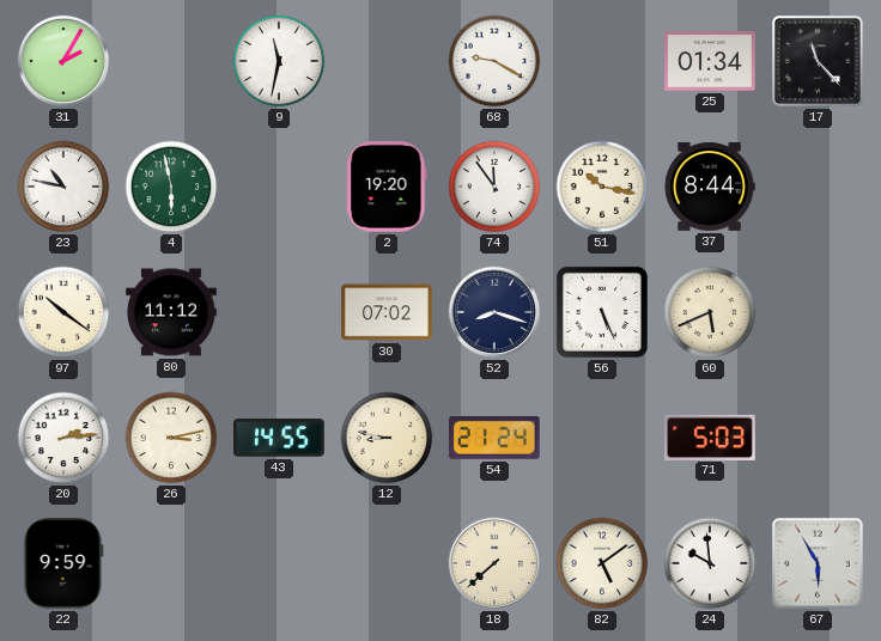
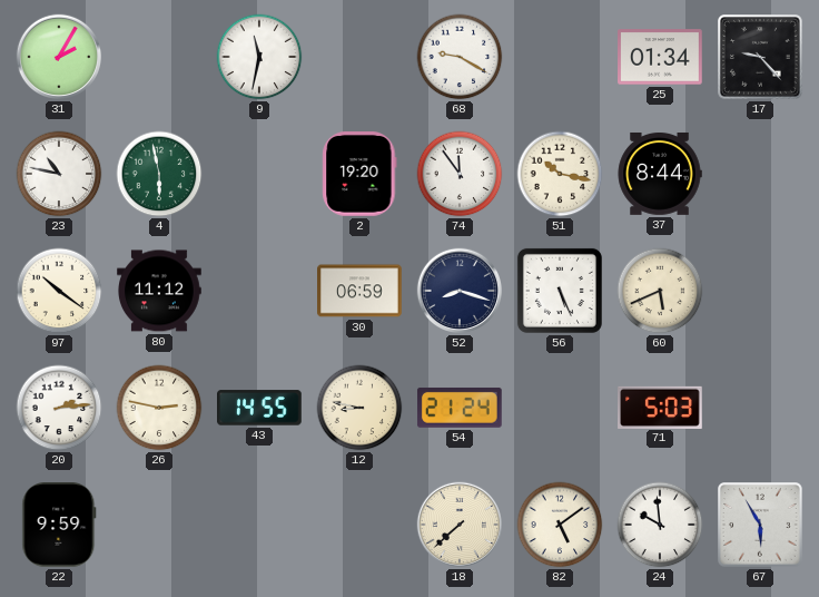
17: 11:23 -> 9:23
30: 07:02 -> 06:59
26: 3:13 -> 2:47
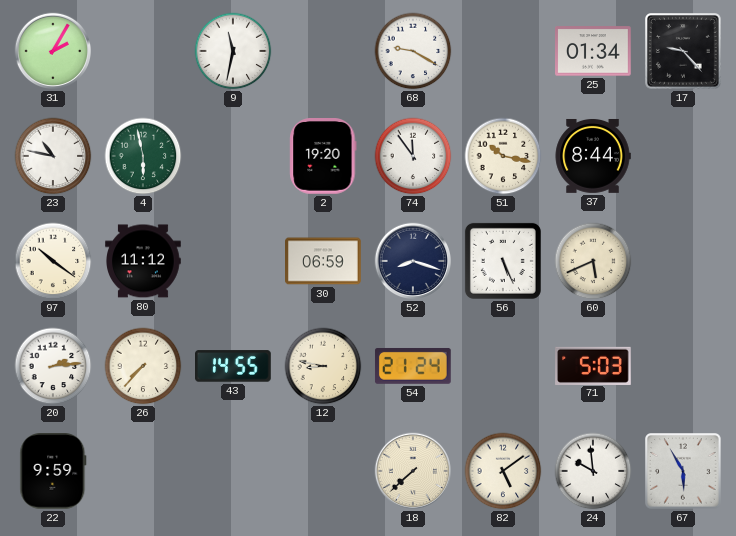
26: 2:47 -> 7:37
